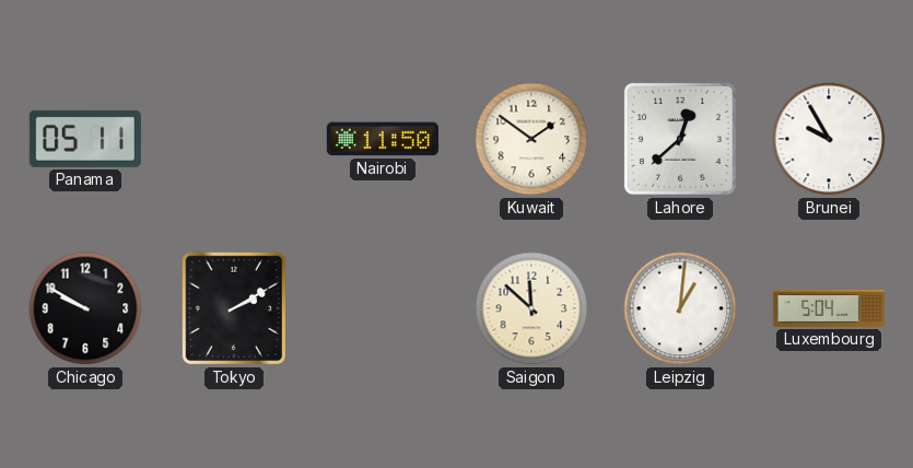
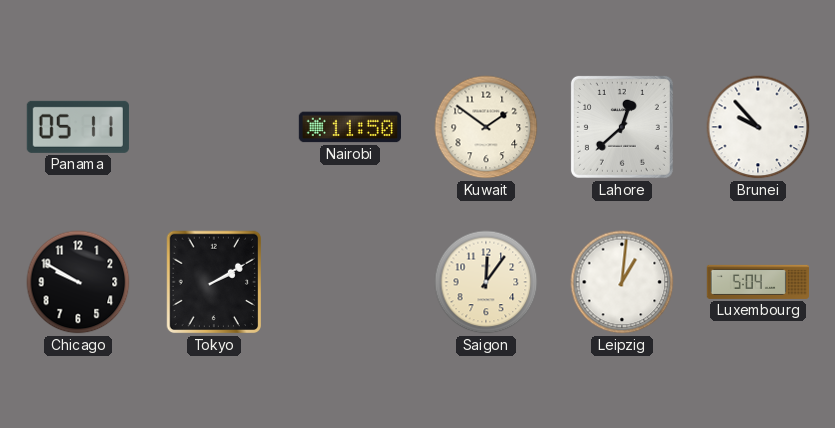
Brunei: 9:55 -> 9:53
Saigon: 11:52 -> 12:06
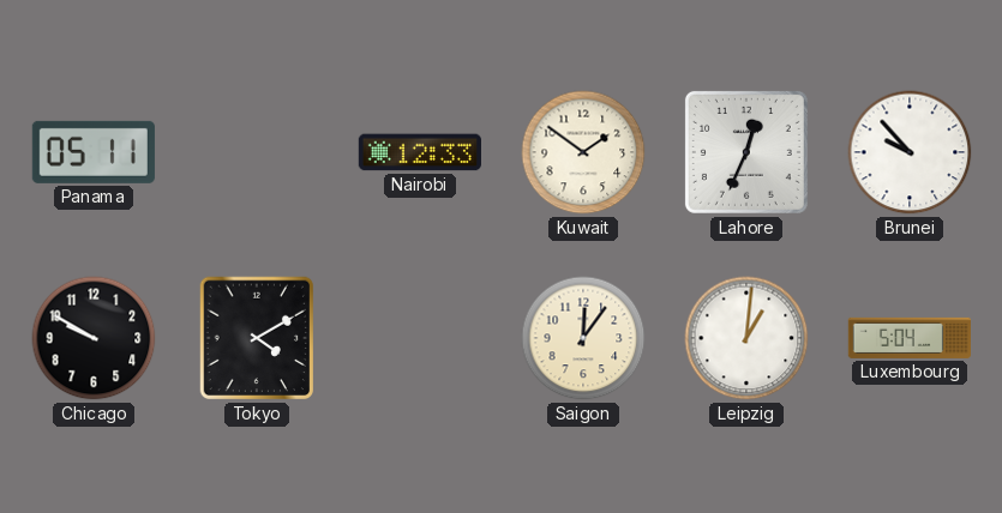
Nairobi: 11:50 -> 12:33
Lahore: 12:38 -> 12:34
Tokyo: 2:10 -> 4:10
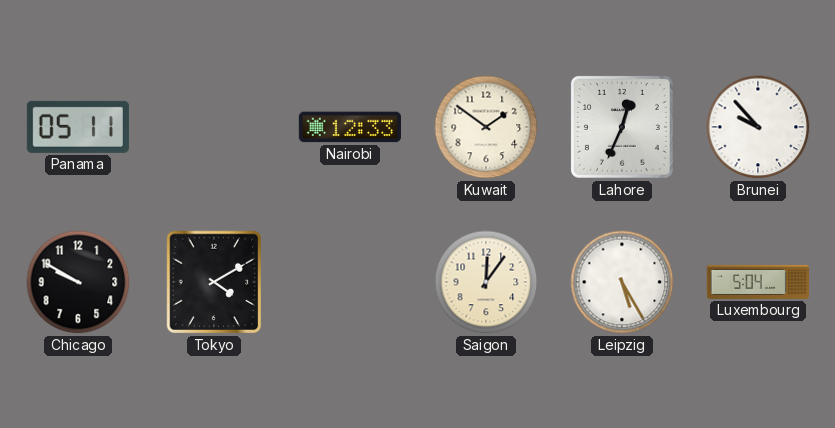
Leipzig: 1:01 -> 5:25
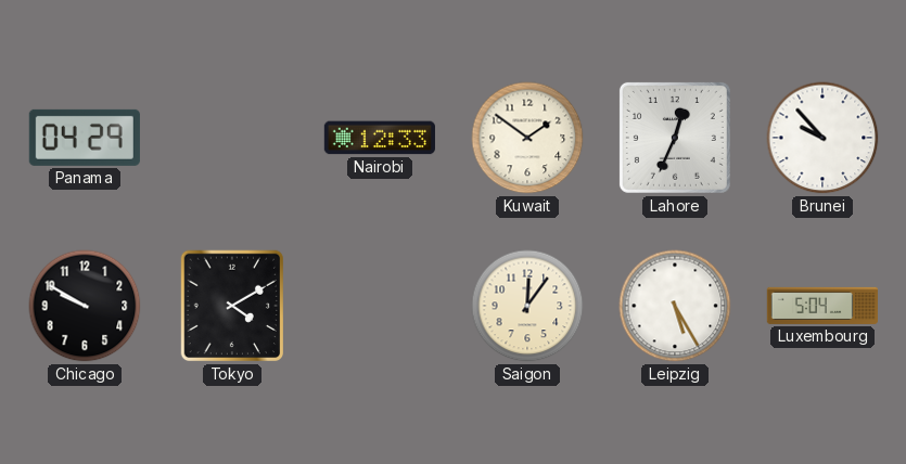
Panama: 05:11 -> 04:29
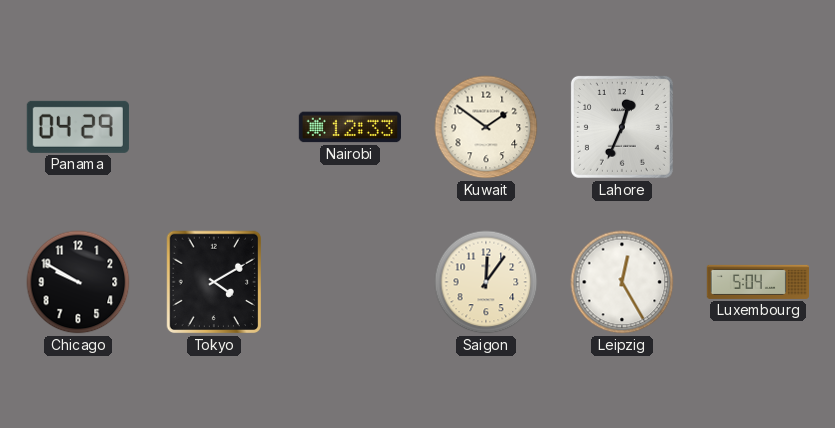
Brunei: 9:53 -> none
Leipzig: 5:25 -> 12:25
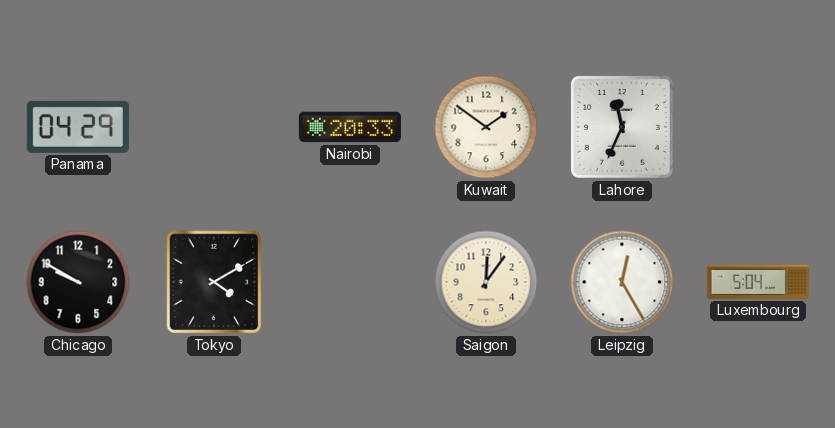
Nairobi: 12:33 -> 20:33
Lahore: 12:34 -> 11:34
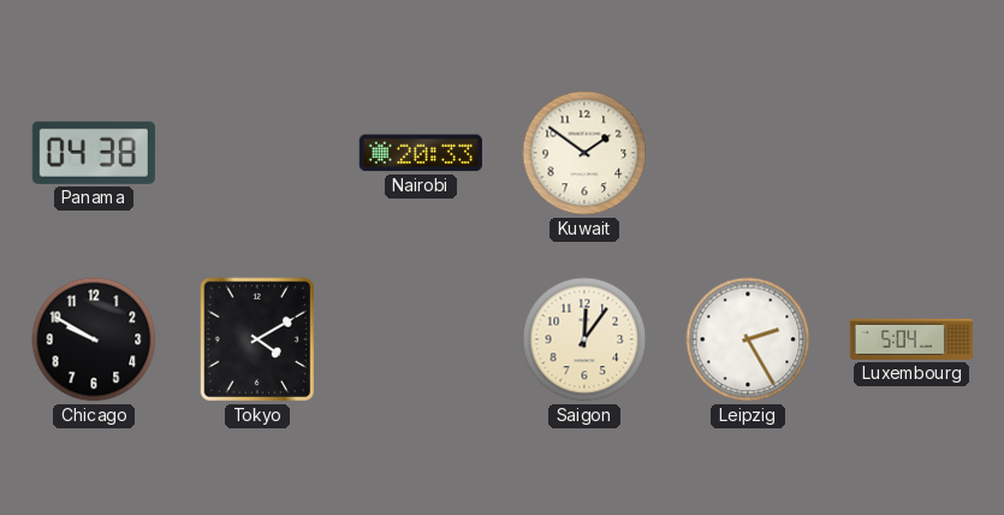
Panama: 04:29 -> 04:38
Lahore: 11:34 -> none
Leipzig: 12:25 -> 2:25
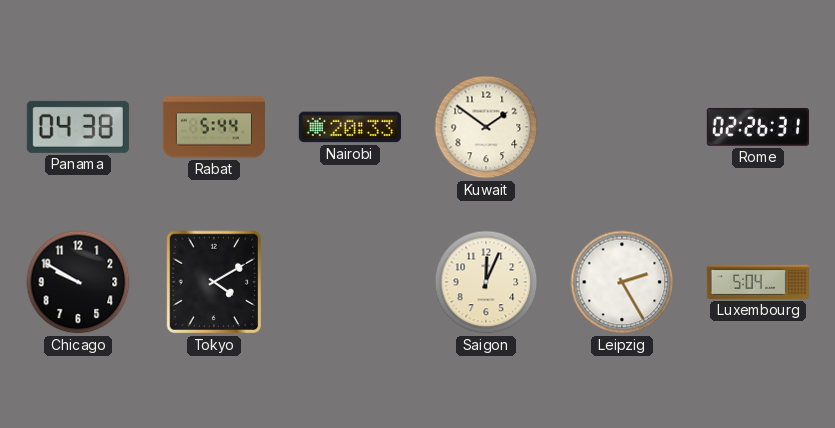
Rabat: none -> 5:44
Rome: none -> 02:26
Saigon: 12:06 -> 12:04
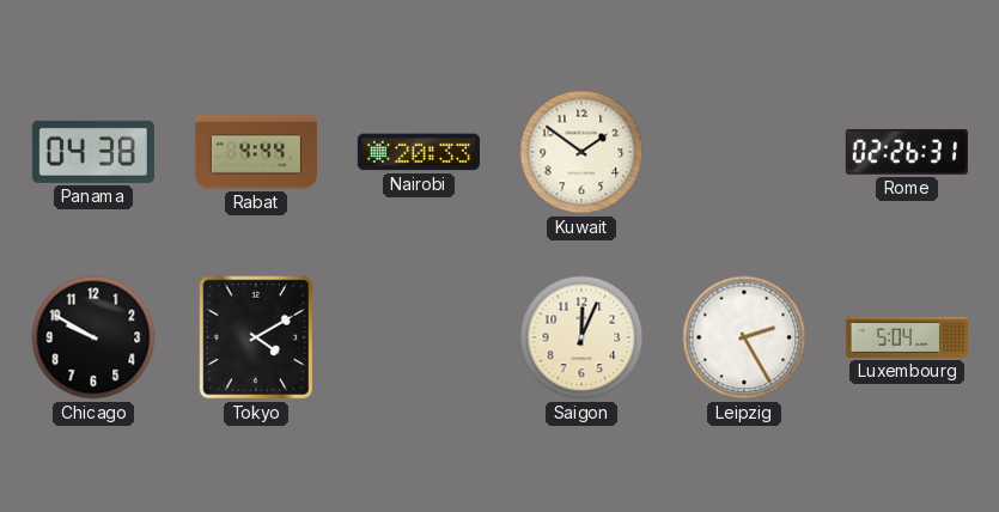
Rabat: 5:44 -> 4:44
